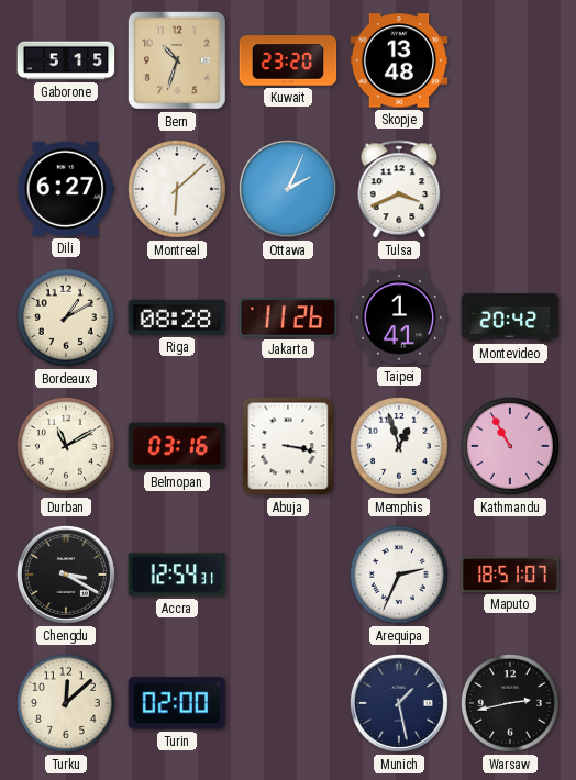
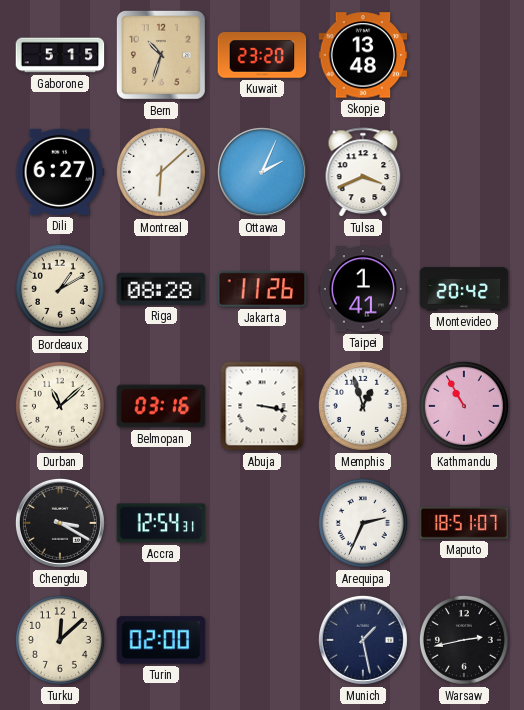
Durban: 11:10 -> 11:08
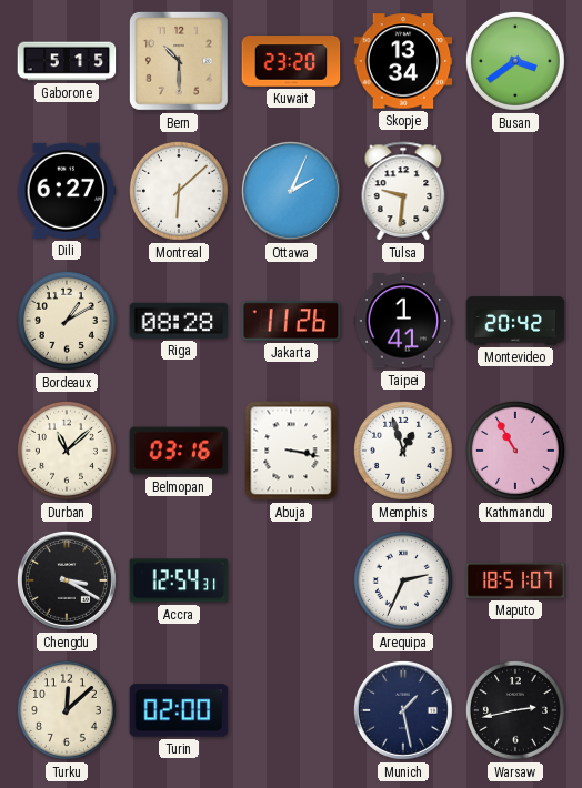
Bern: 10:33 -> 10:30
Skopje: 13:48 -> 13:34
Busan: none -> 3:39
Tulsa: 3:41 -> 9:31
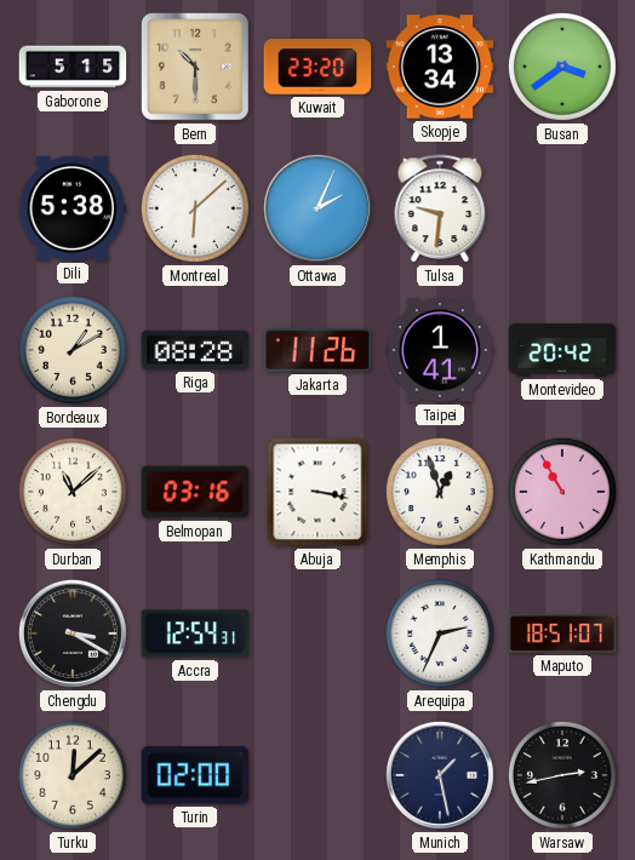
Dili: 6:27 -> 5:38
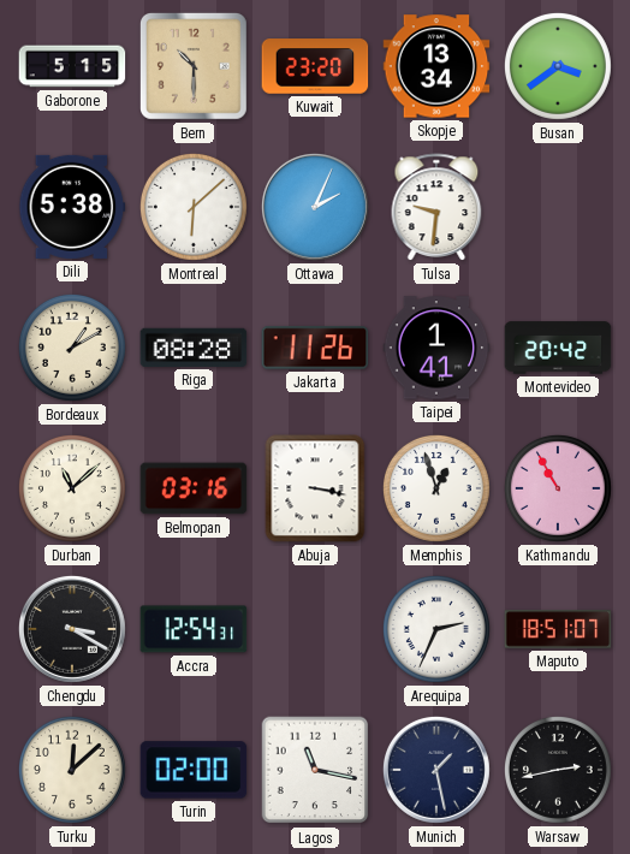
Lagos: none -> 11:17
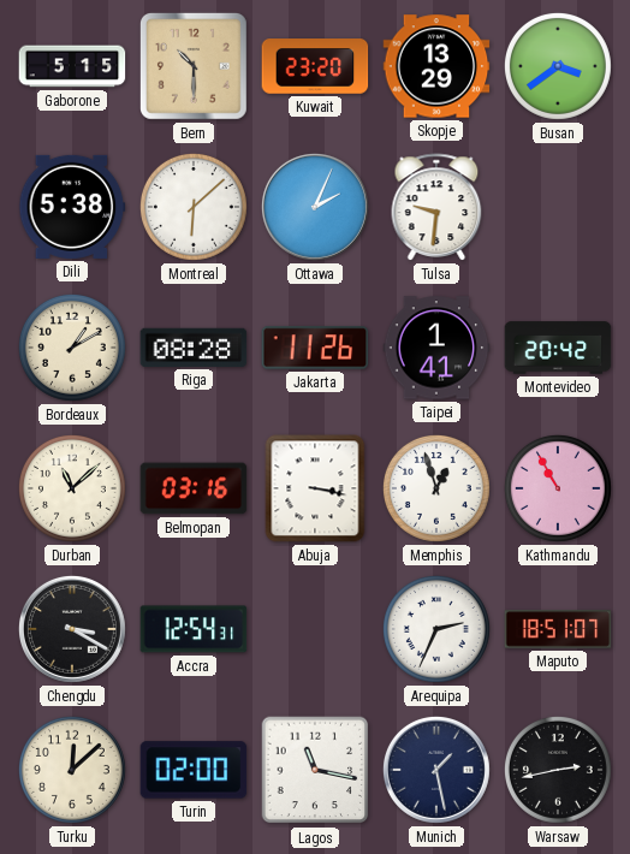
Skopje: 13:34 -> 13:29
